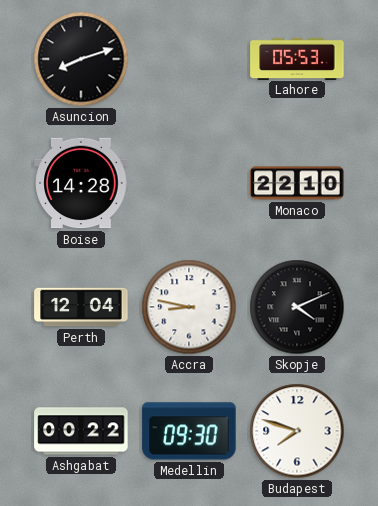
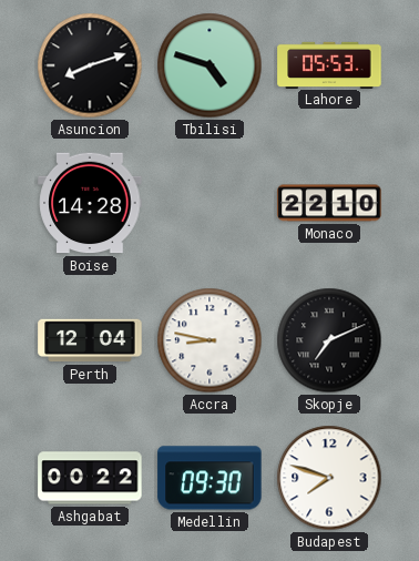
Tbilisi: none -> 4:48
Skopje: 4:11 -> 7:11
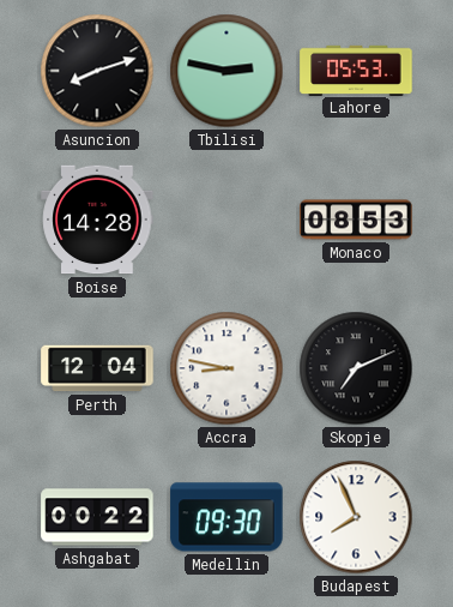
Tbilisi: 4:48 -> 2:47
Monaco: 22:10 -> 08:53
Budapest: 7:48 -> 7:56
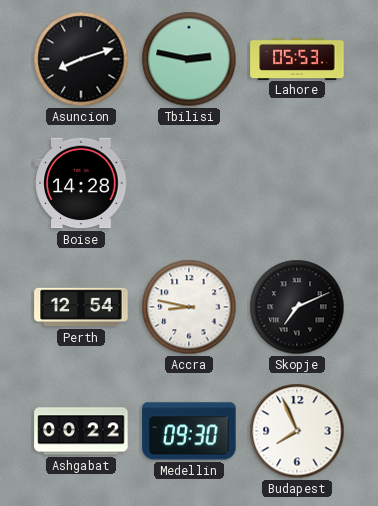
Monaco: 08:53 -> none
Perth: 12:04 -> 12:54
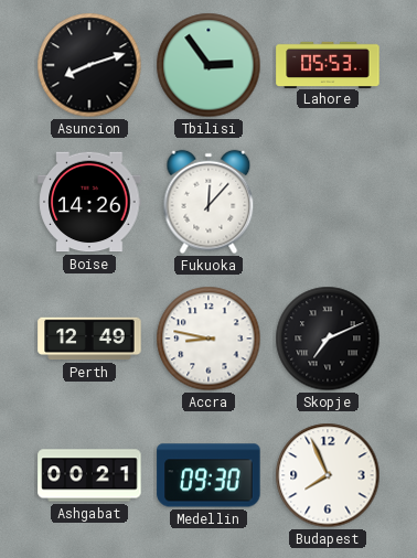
Tbilisi: 2:47 -> 2:54
Boise: 14:28 -> 14:26
Fukuoka: none -> 12:07
Perth: 12:54 -> 12:49
Ashgabat: 00:22 -> 00:21
